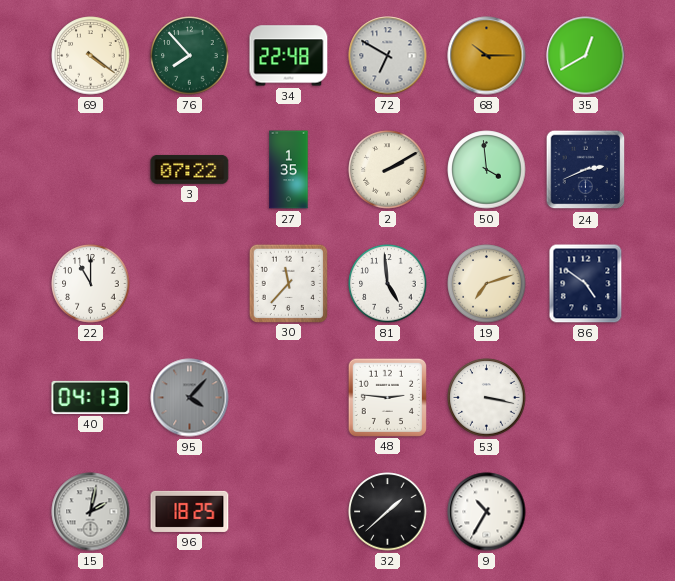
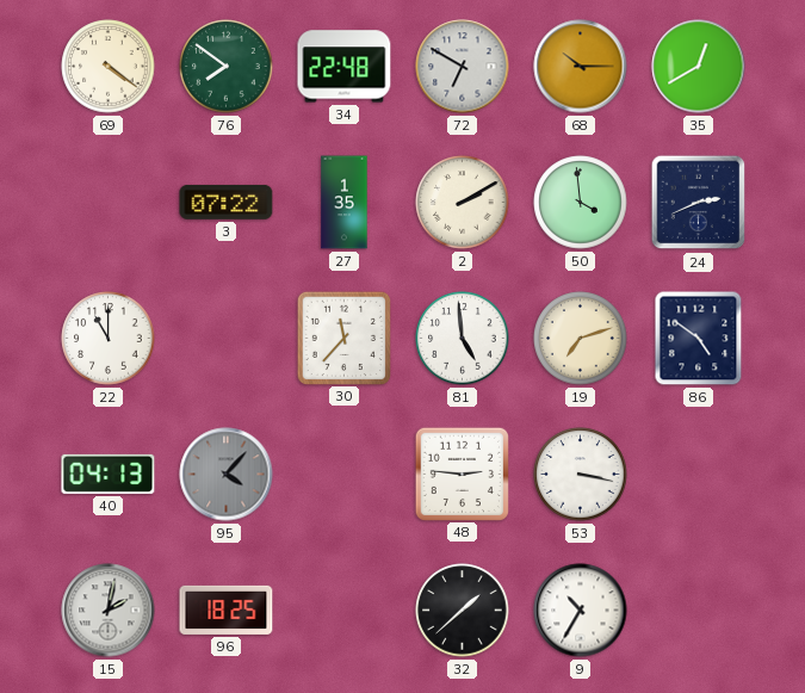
76: 7:53 -> 7:51
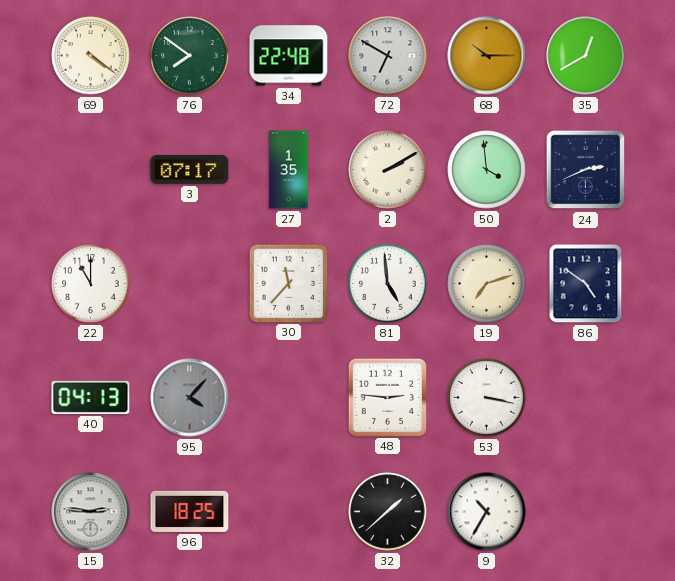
3: 07:22 -> 07:17
15: 2:02 -> 2:46
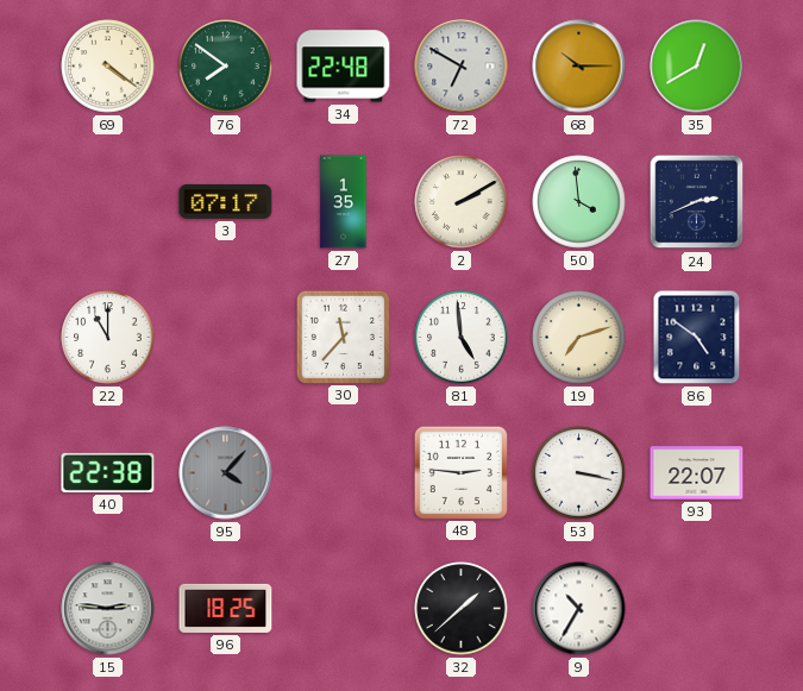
40: 04:13 -> 22:38
93: none -> 22:07
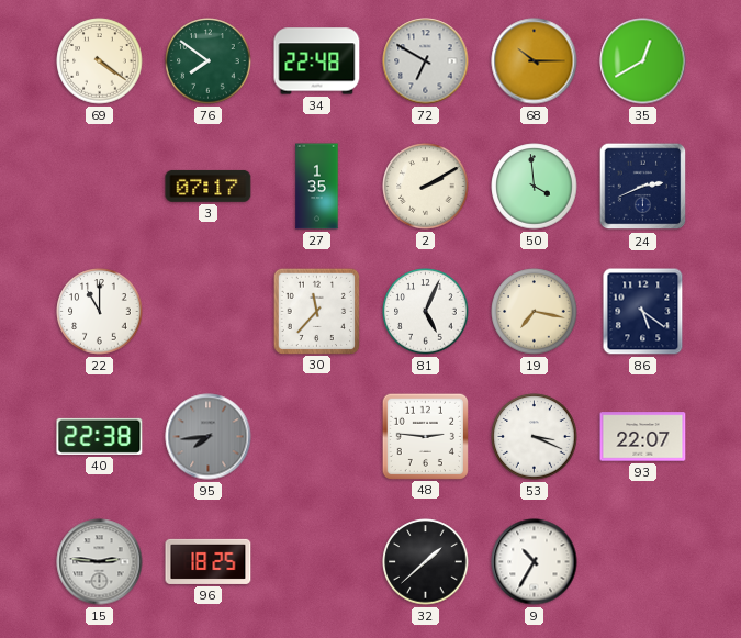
81: 4:59 -> 5:04
19: 7:12 -> 7:17
86: 4:51 -> 5:21
95: 4:07 -> 7:44
53: 3:17 -> 3:19
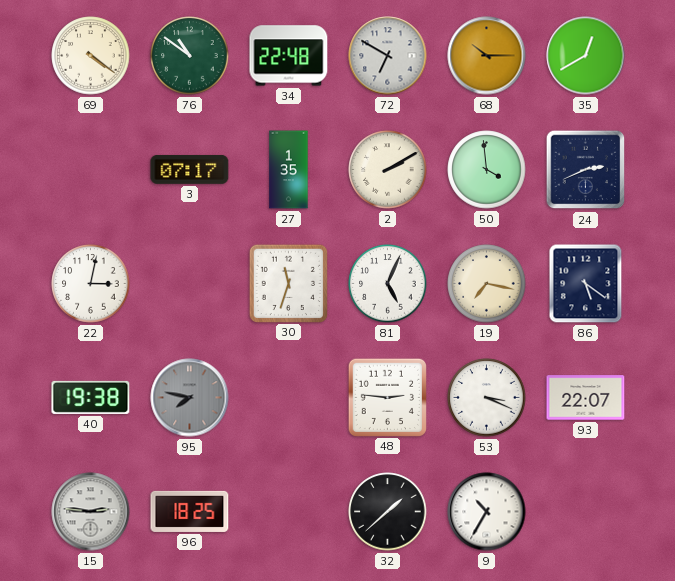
76: 7:51 -> 10:51
22: 11:00 -> 3:02
30: 11:37 -> 11:33
40: 22:38 -> 19:38
95: 7:44 -> 7:47
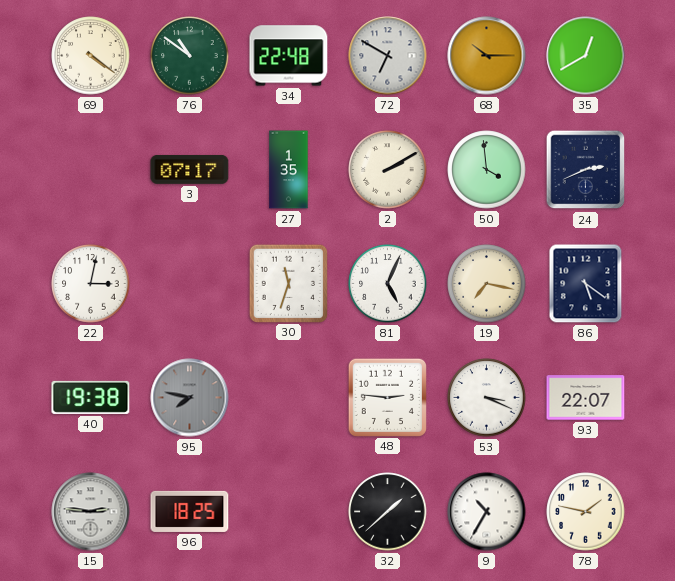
78: none -> 1:47
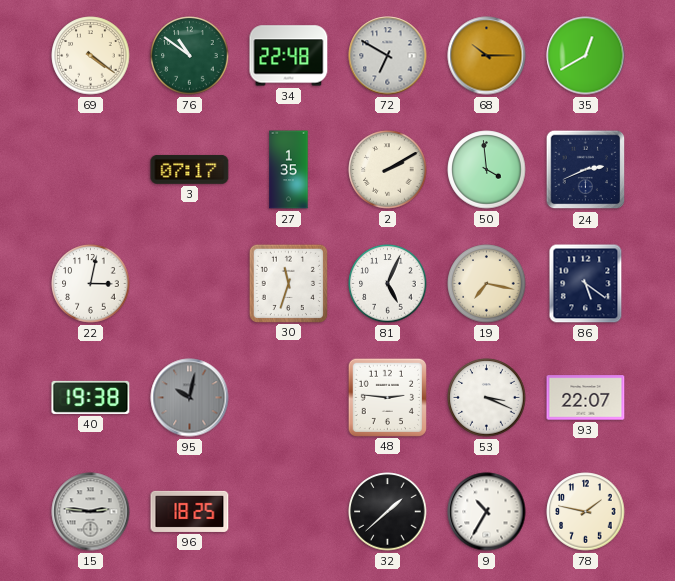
95: 7:47 -> 10:02
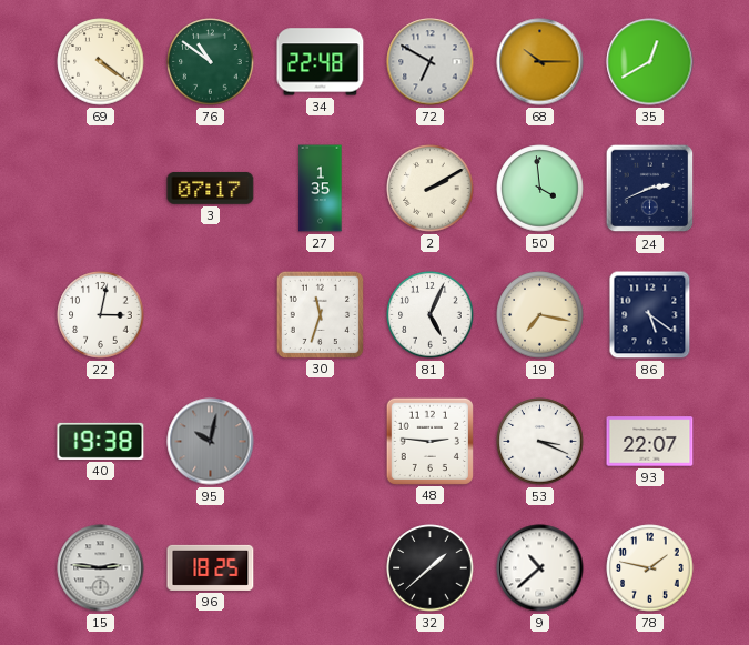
9: 10:35 -> 10:38
